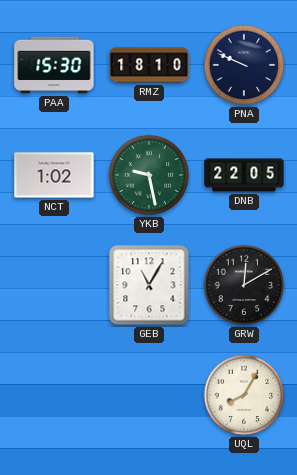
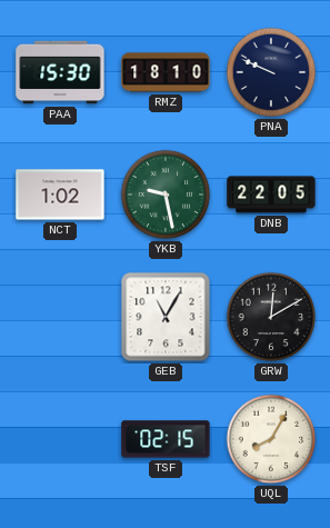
TSF: none -> 02:15
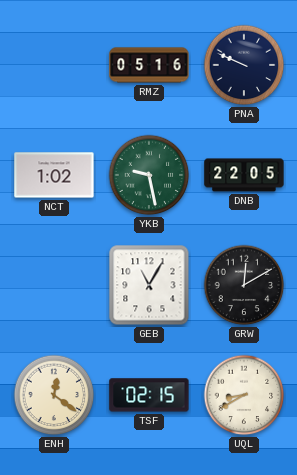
PAA: 15:30 -> none
RMZ: 18:10 -> 05:16
ENH: none -> 12:21
UQL: 8:05 -> 8:40
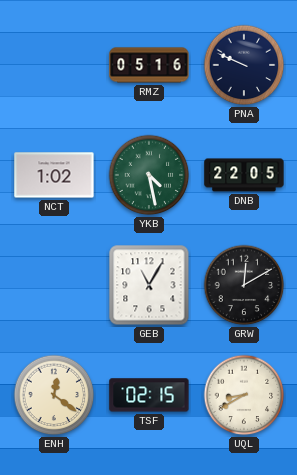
YKB: 9:28 -> 4:28
